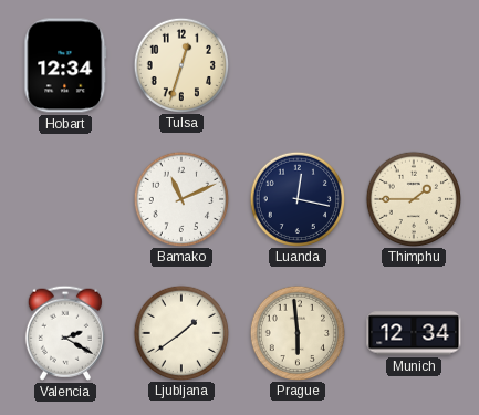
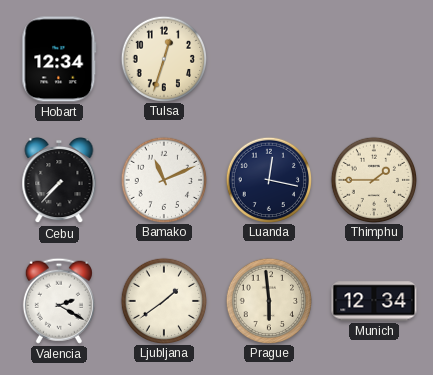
Cebu: none -> 7:37
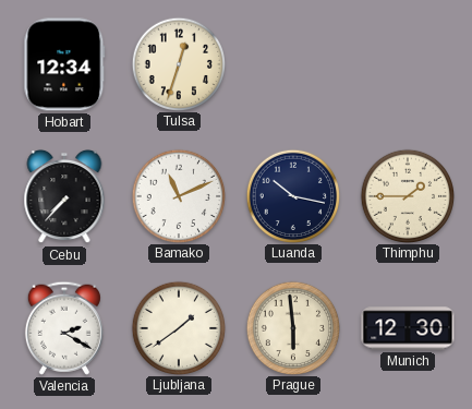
Luanda: 12:17 -> 10:17
Munich: 12:34 -> 12:30
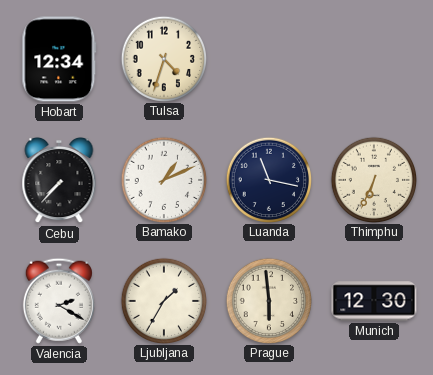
Tulsa: 12:33 -> 4:33
Bamako: 11:11 -> 1:11
Luanda: 10:17 -> 11:17
Thimphu: 1:45 -> 6:34
Ljubljana: 1:39 -> 1:35
